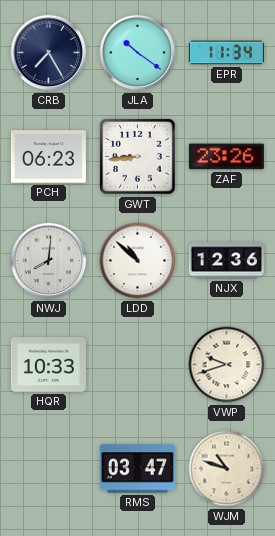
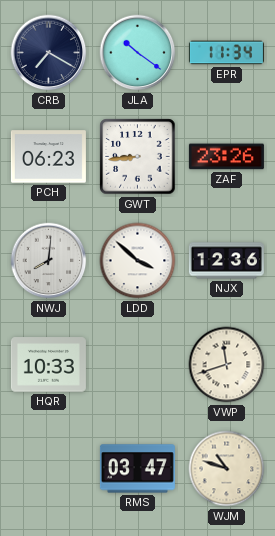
CRB: 7:25 -> 7:20
LDD: 10:52 -> 3:52
VWP: 9:42 -> 11:42
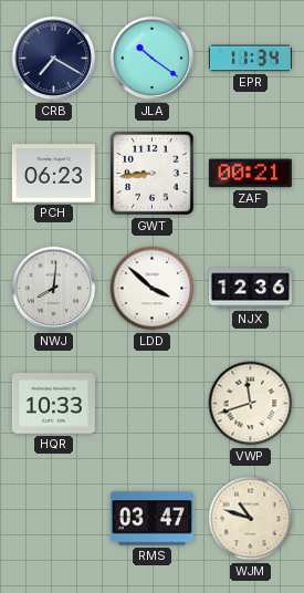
ZAF: 23:26 -> 00:21
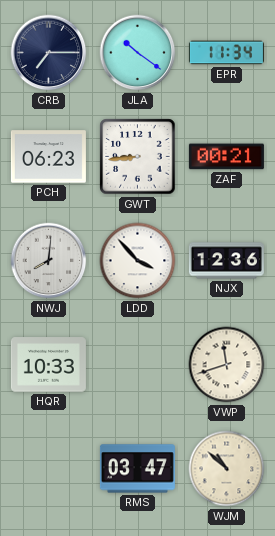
CRB: 7:20 -> 7:15
LDD: 3:52 -> 3:53
WJM: 10:48 -> 10:52
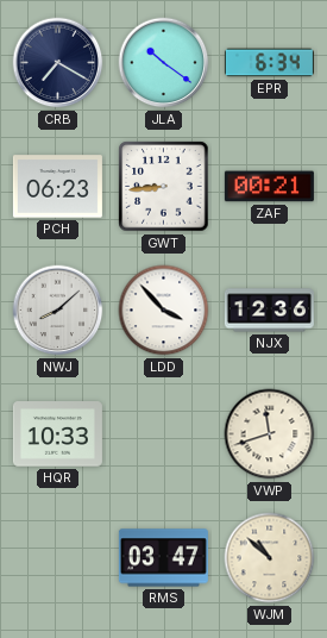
CRB: 7:15 -> 7:20
EPR: 11:34 -> 6:34
NWJ: 8:01 -> 8:08
